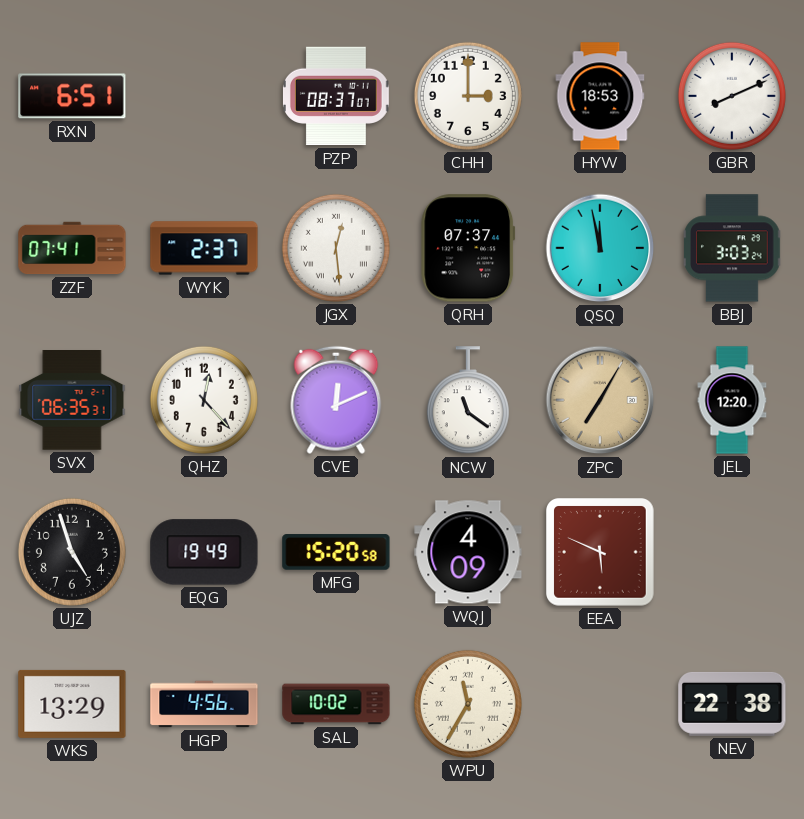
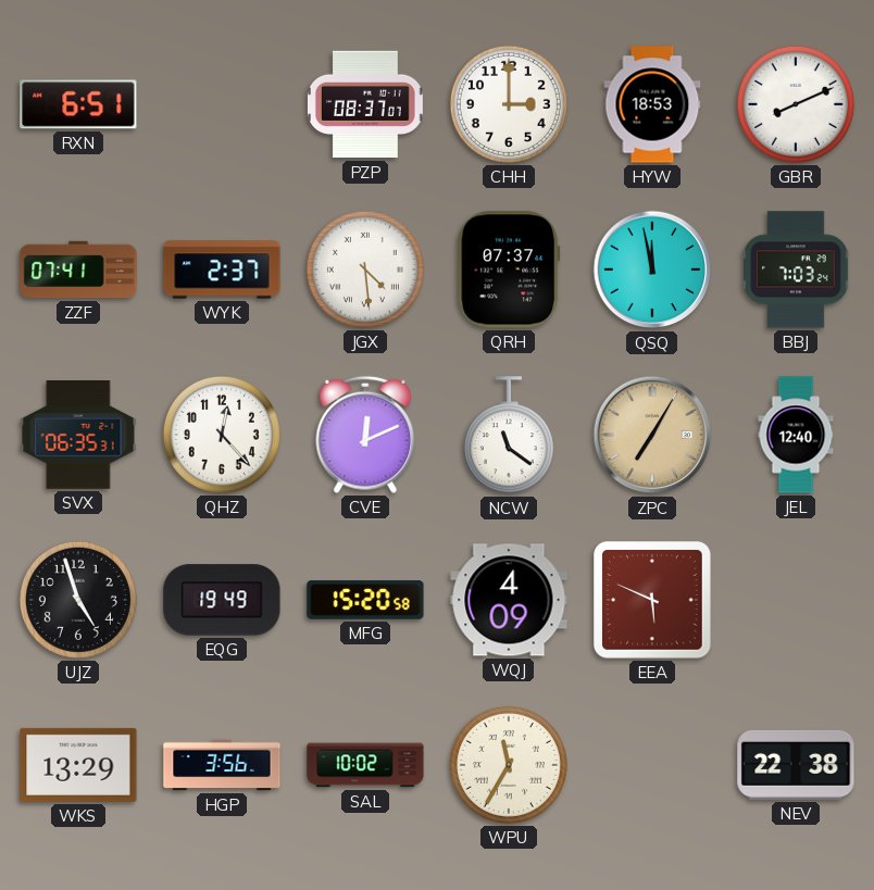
JGX: 12:29 -> 4:29
BBJ: 3:03 -> 7:03
JEL: 12:20 -> 12:40
HGP: 4:56 -> 3:56
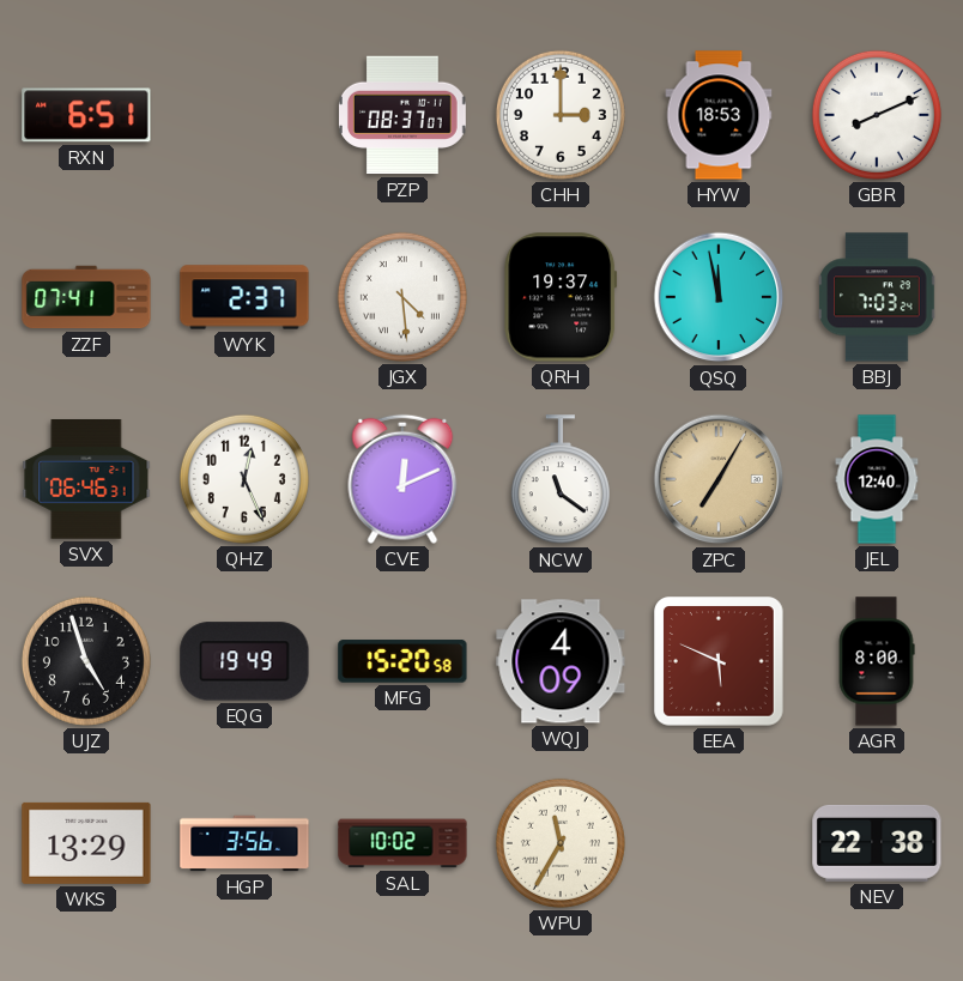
QRH: 07:37 -> 19:37
SVX: 06:35 -> 06:46
QHZ: 12:23 -> 12:26
AGR: none -> 8:00
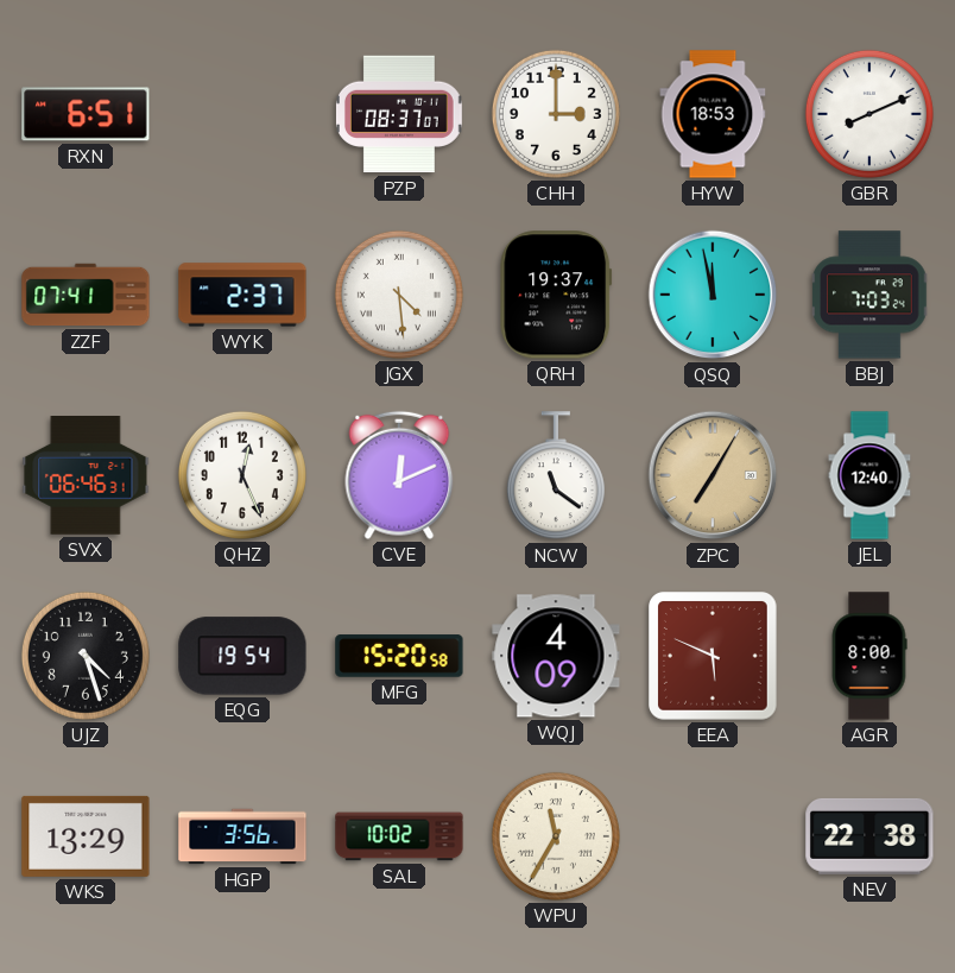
UJZ: 4:57 -> 4:27
EQG: 19:49 -> 19:54
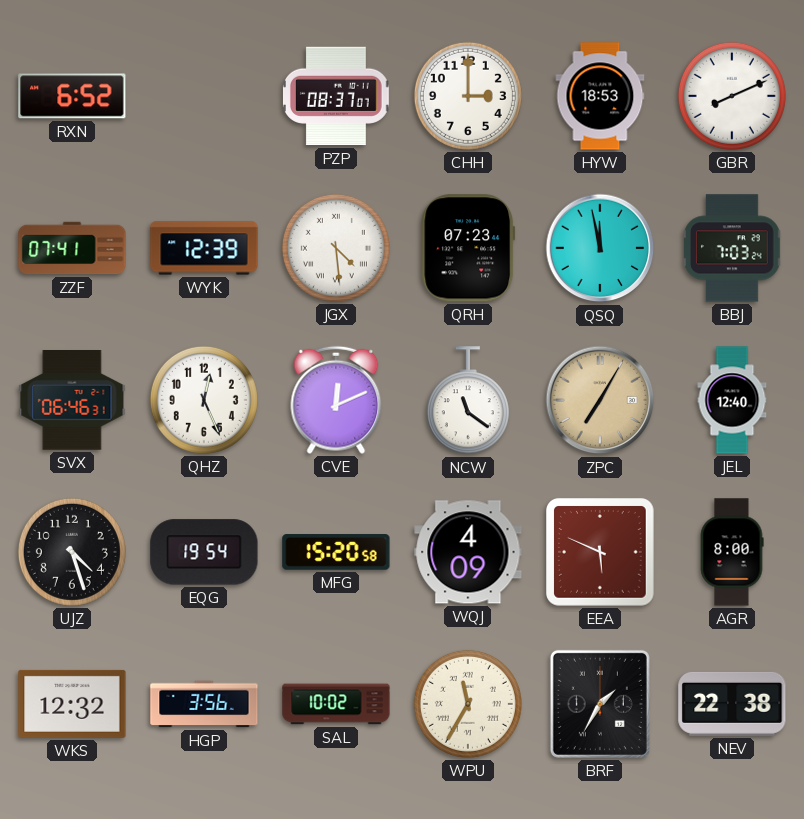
RXN: 6:51 -> 6:52
WYK: 2:37 -> 12:39
QRH: 19:37 -> 07:23
WKS: 13:29 -> 12:32
BRF: none -> 1:35
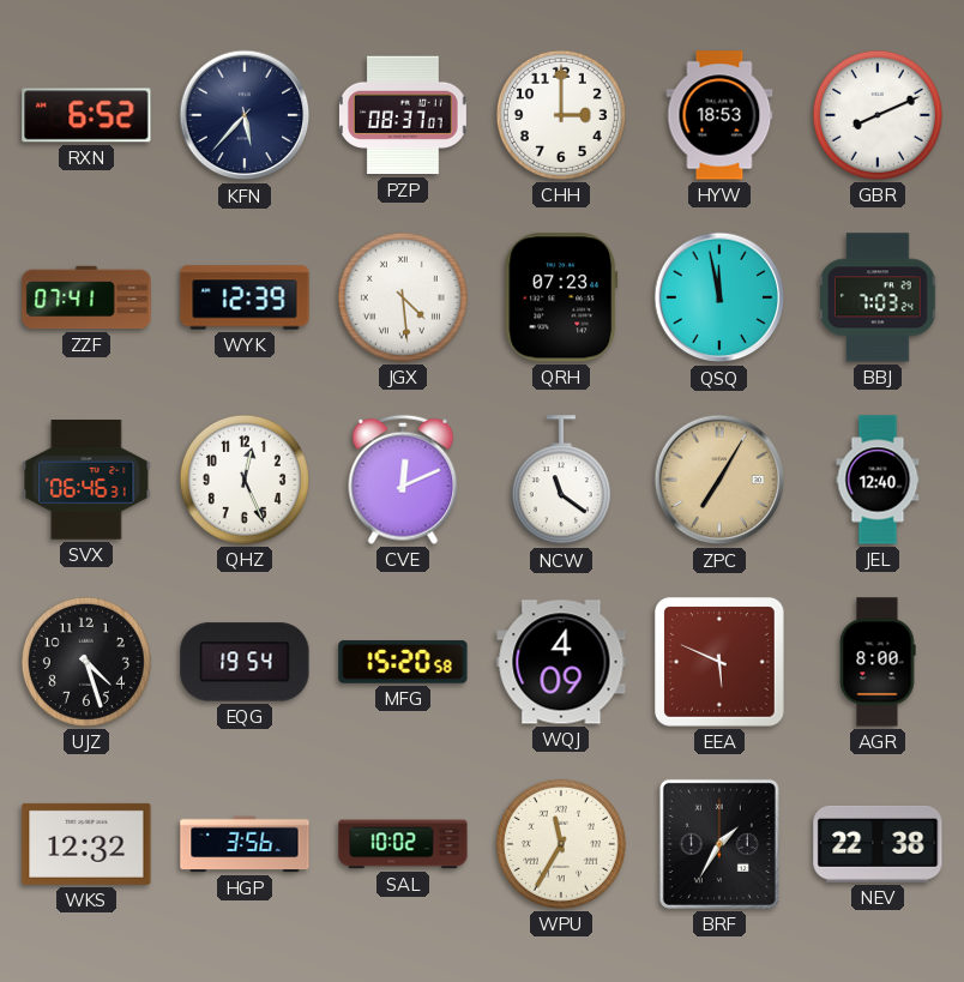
KFN: none -> 5:37
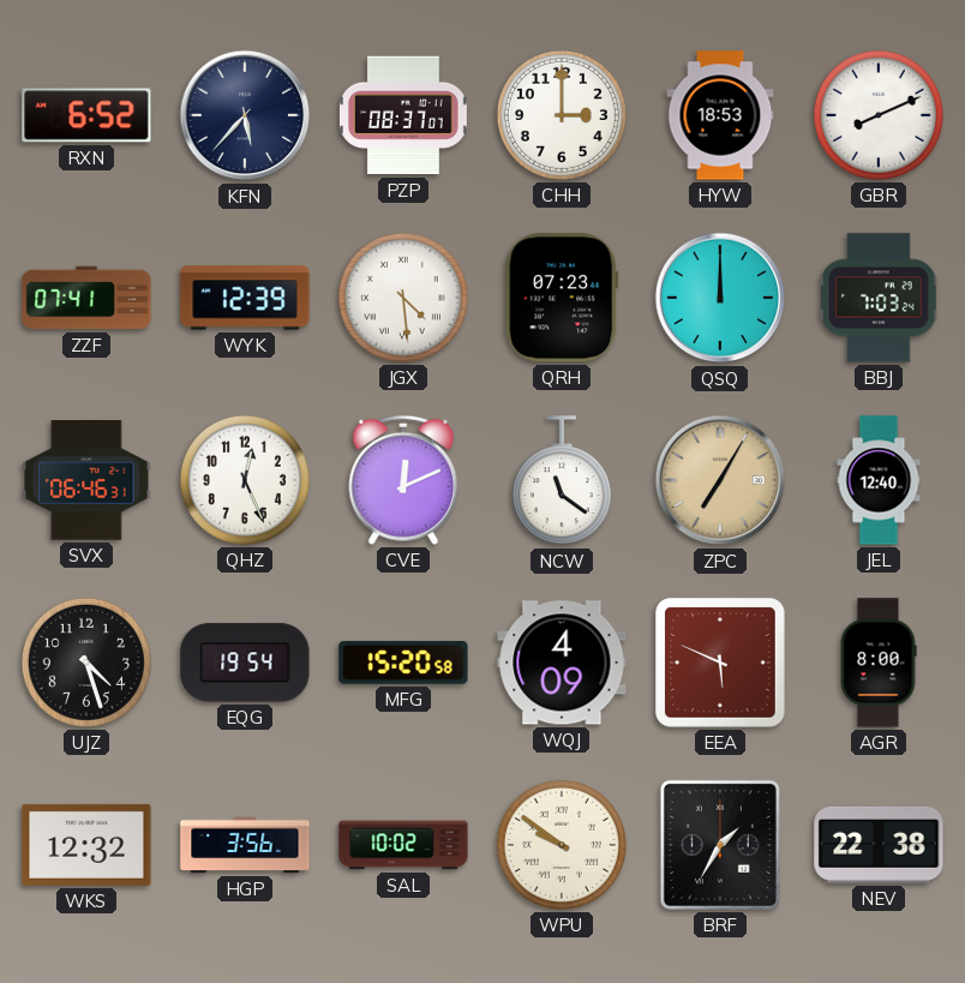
QSQ: 11:58 -> 12:00
WPU: 11:35 -> 9:51
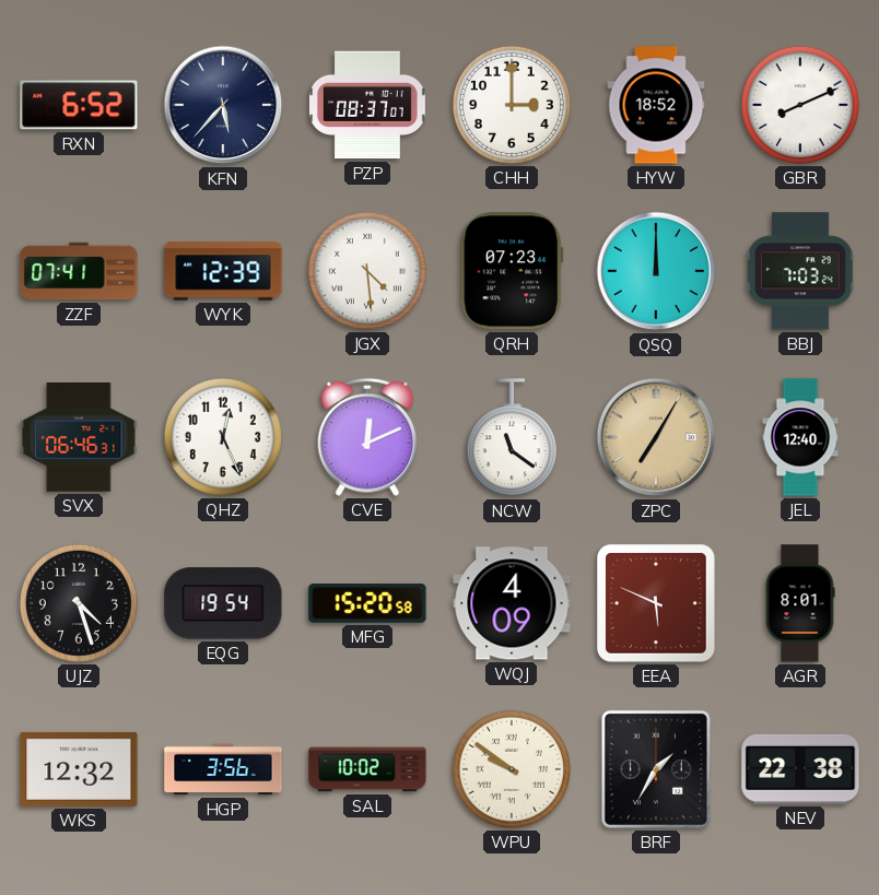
HYW: 18:53 -> 18:52
AGR: 8:00 -> 8:01
